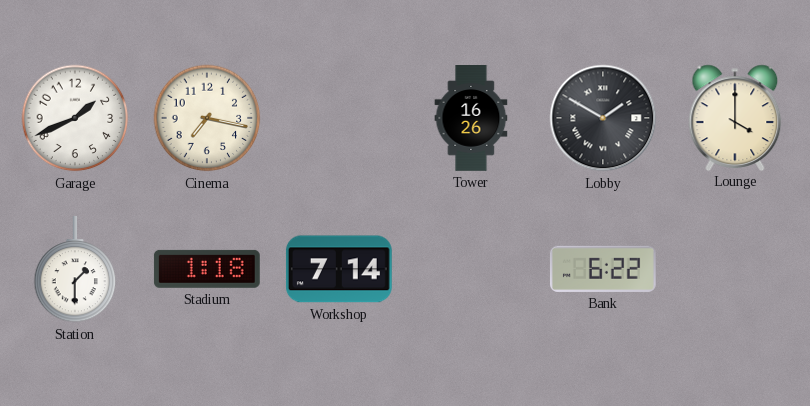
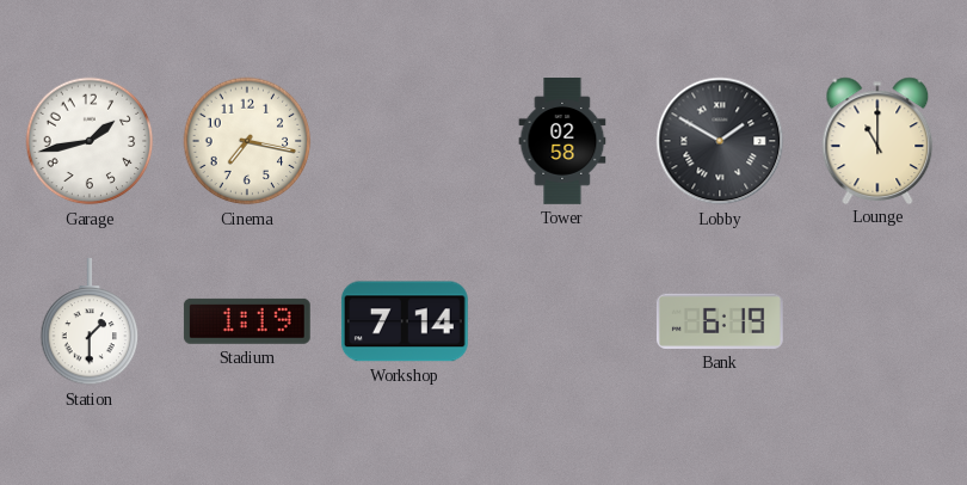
Garage: 1:41 -> 1:43
Tower: 16:26 -> 02:58
Lounge: 4:00 -> 11:00
Stadium: 1:18 -> 1:19
Bank: 6:22 -> 6:19
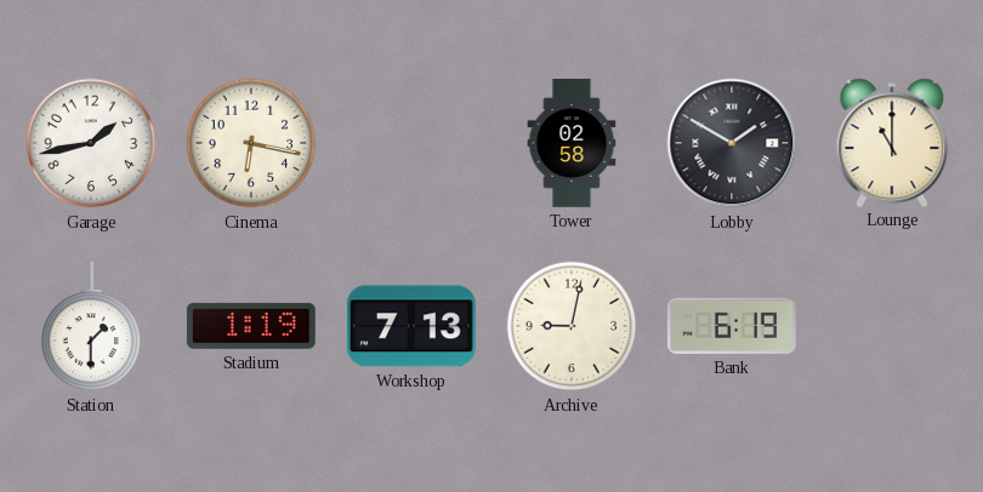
Cinema: 7:17 -> 6:17
Workshop: 7:14 -> 7:13
Archive: none -> 9:02
